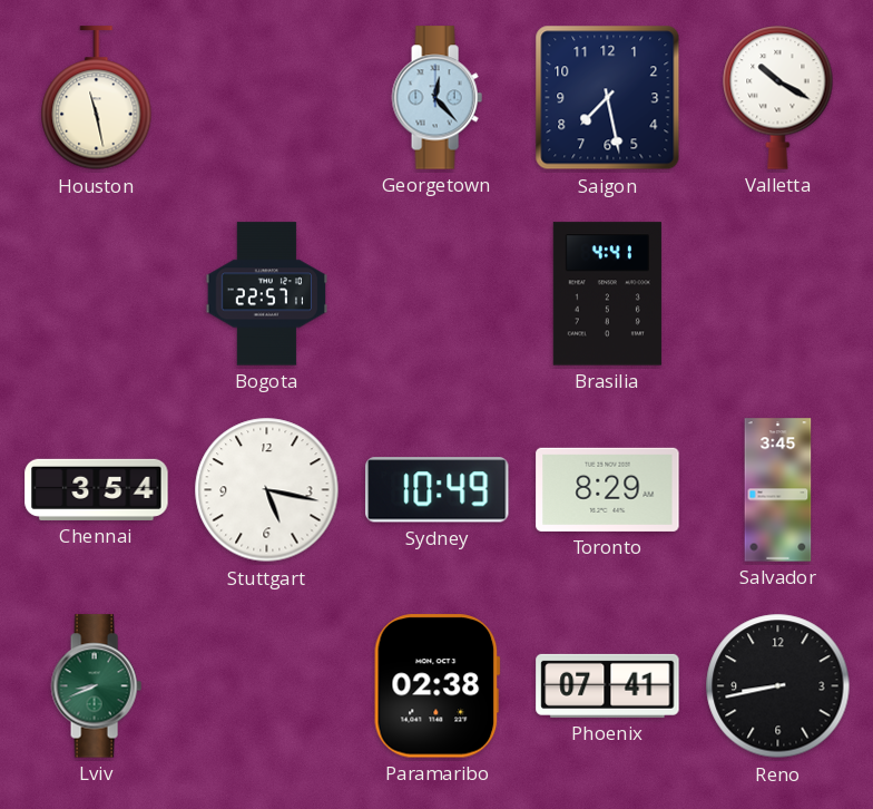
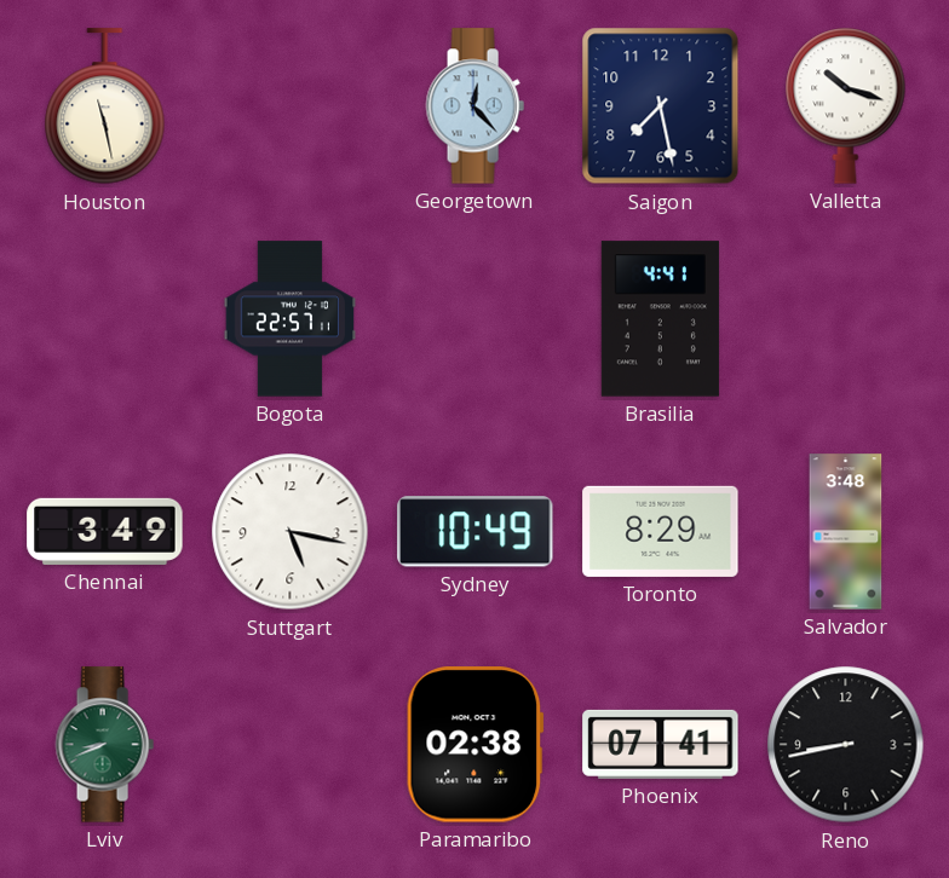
Valletta: 10:20 -> 10:18
Chennai: 3:54 -> 3:49
Salvador: 3:45 -> 3:48
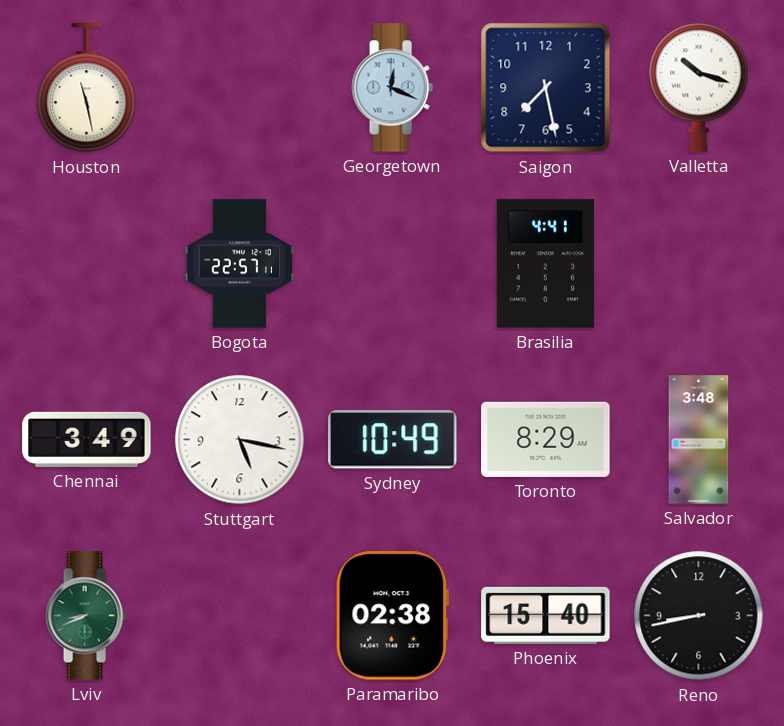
Georgetown: 12:23 -> 12:19
Phoenix: 07:41 -> 15:40
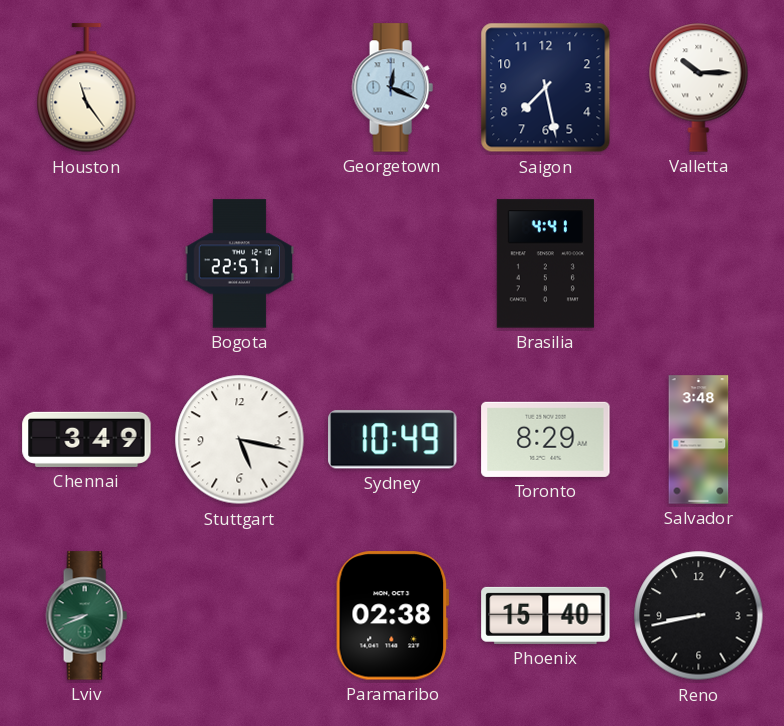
Houston: 11:28 -> 11:24
Valletta: 10:18 -> 10:15
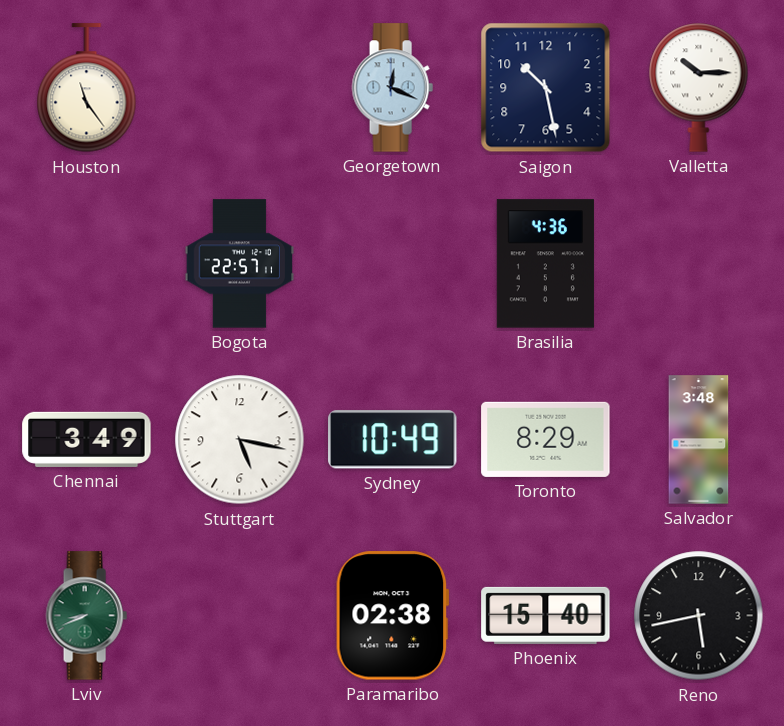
Saigon: 7:28 -> 10:28
Brasilia: 4:41 -> 4:36
Reno: 8:43 -> 5:43
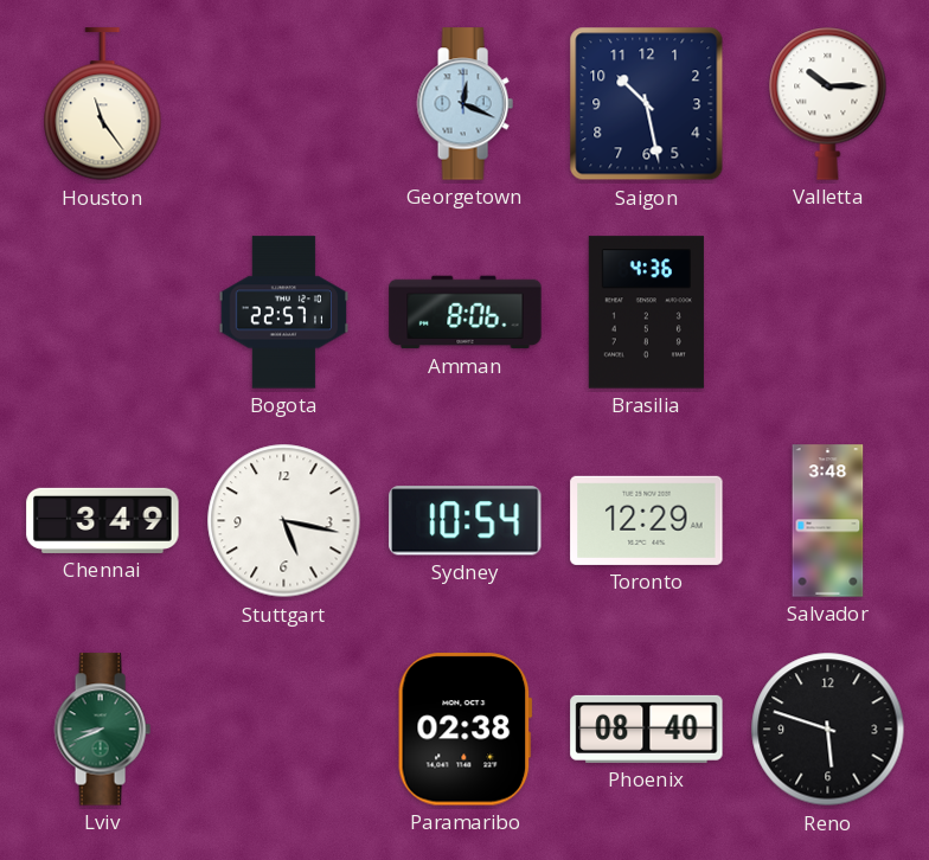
Amman: none -> 8:06
Sydney: 10:49 -> 10:54
Toronto: 8:29 -> 12:29
Phoenix: 15:40 -> 08:40
Reno: 5:43 -> 5:48
